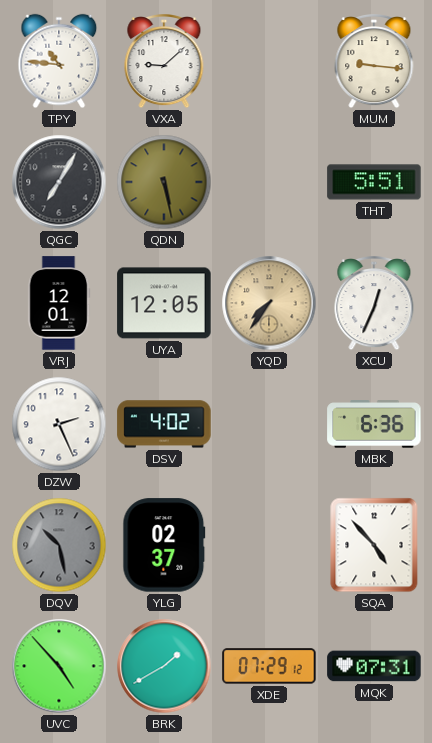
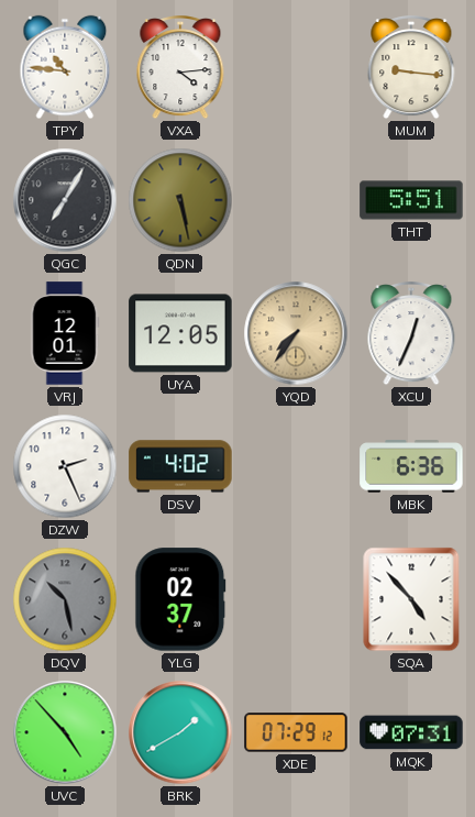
VXA: 9:08 -> 4:14
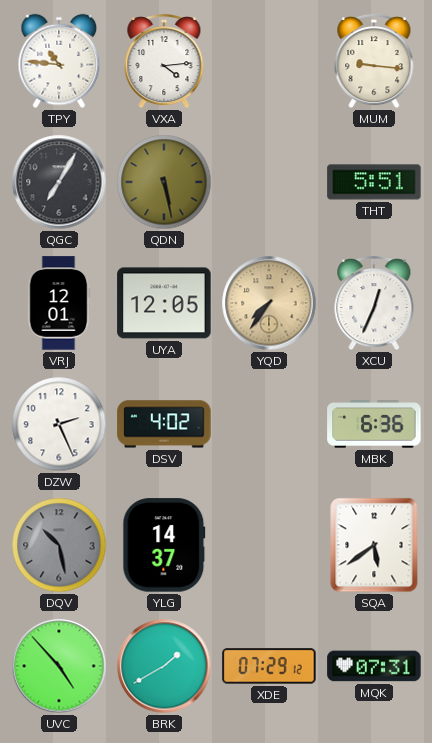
YLG: 02:37 -> 14:37
SQA: 4:53 -> 5:39
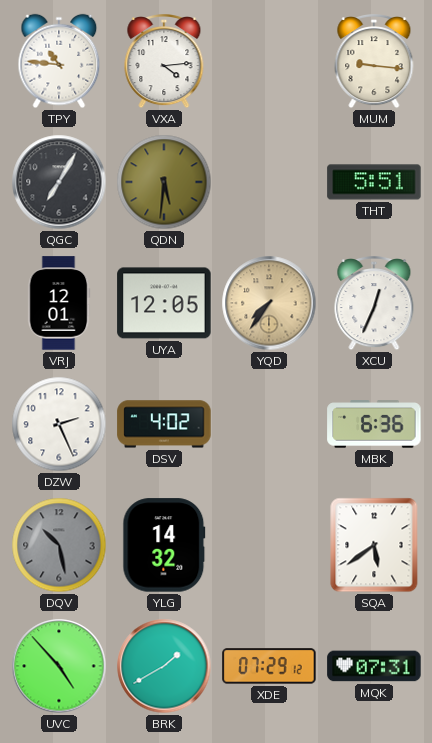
QDN: 5:28 -> 5:31
YLG: 14:37 -> 14:32
